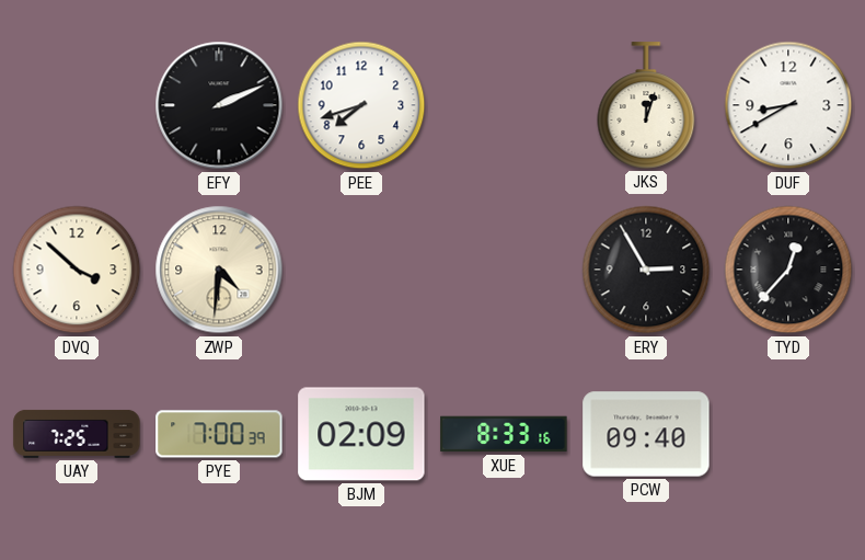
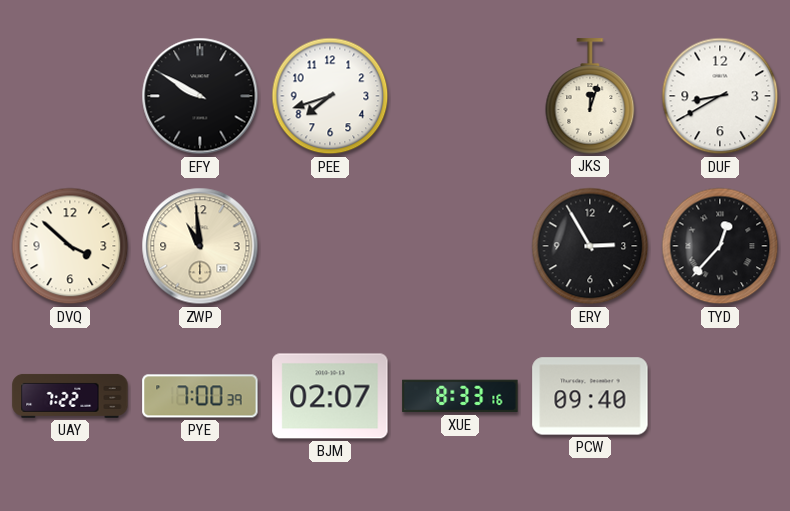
EFY: 2:11 -> 9:50
ZWP: 4:31 -> 10:59
UAY: 7:25 -> 7:22
BJM: 02:09 -> 02:07
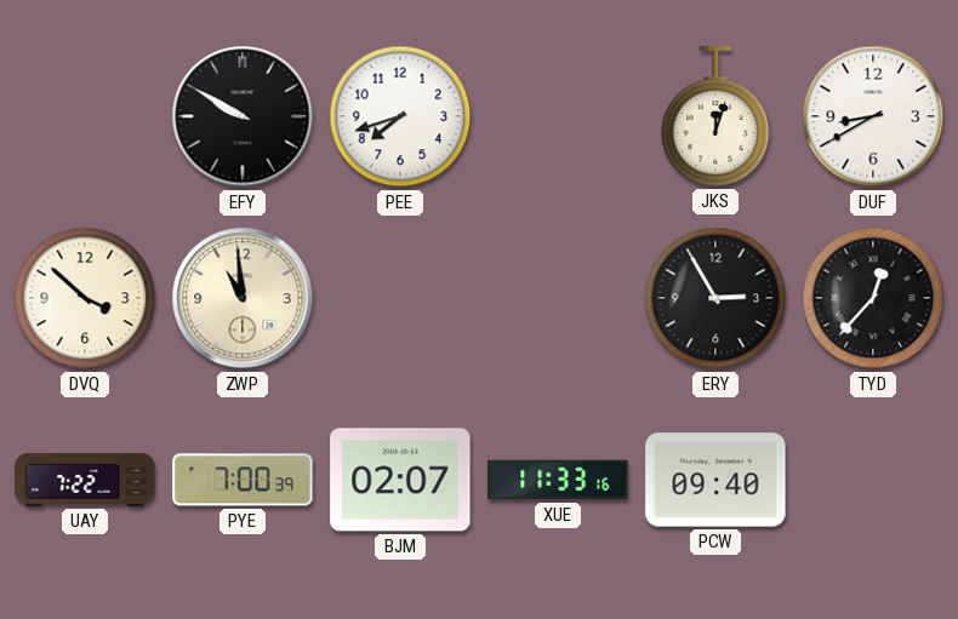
XUE: 8:33 -> 11:33
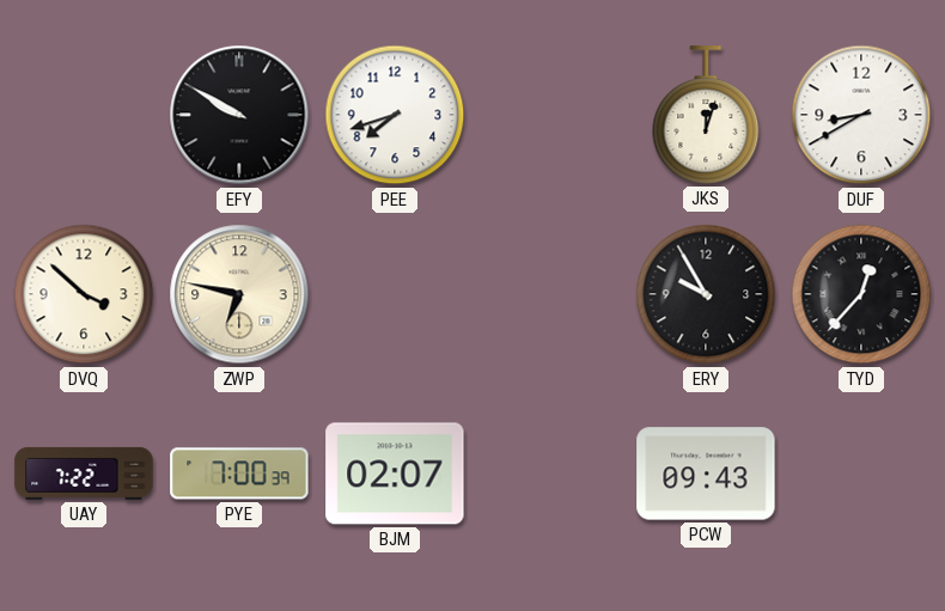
ZWP: 10:59 -> 6:47
ERY: 2:55 -> 9:55
XUE: 11:33 -> none
PCW: 09:40 -> 09:43
